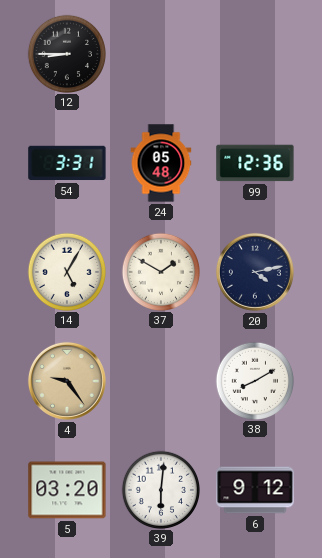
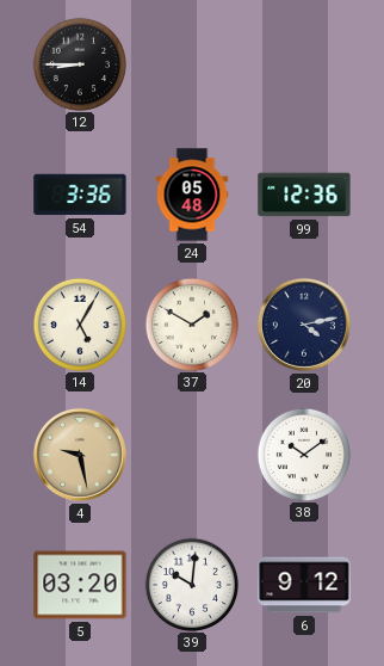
54: 3:31 -> 3:36
4: 9:24 -> 9:28
38: 8:10 -> 10:09
39: 6:01 -> 10:01
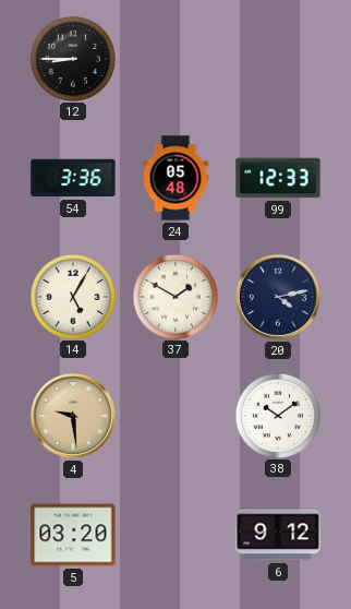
99: 12:36 -> 12:33
4: 9:28 -> 9:29
39: 10:01 -> none
